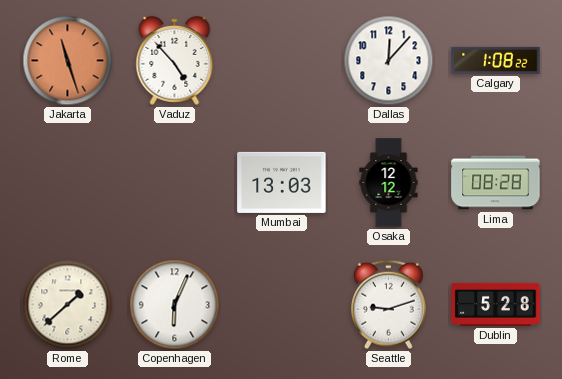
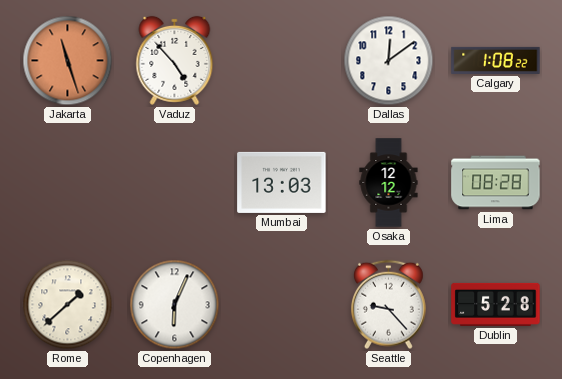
Dallas: 12:07 -> 12:09
Seattle: 9:12 -> 9:23
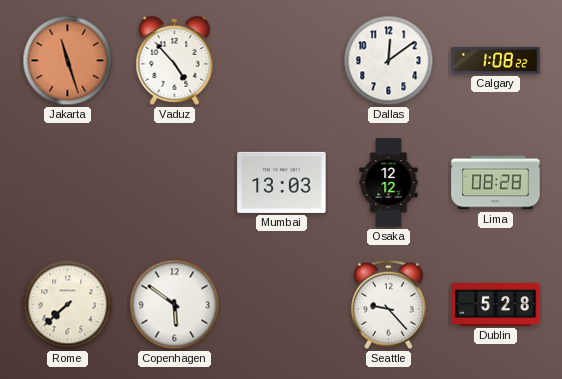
Rome: 1:38 -> 7:38
Copenhagen: 6:04 -> 5:51
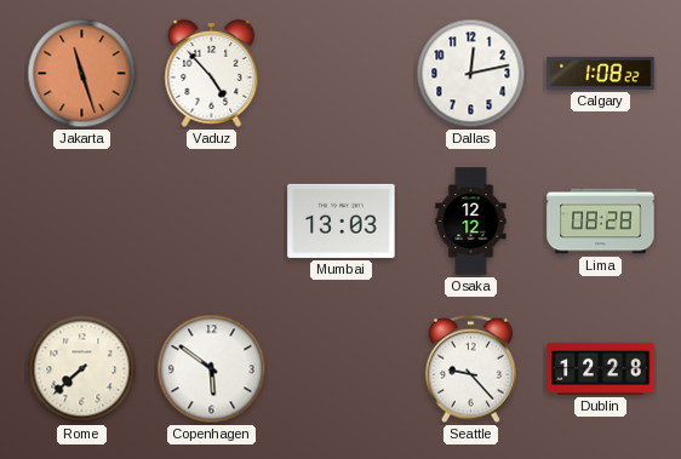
Dallas: 12:09 -> 12:13
Dublin: 5:28 -> 12:28
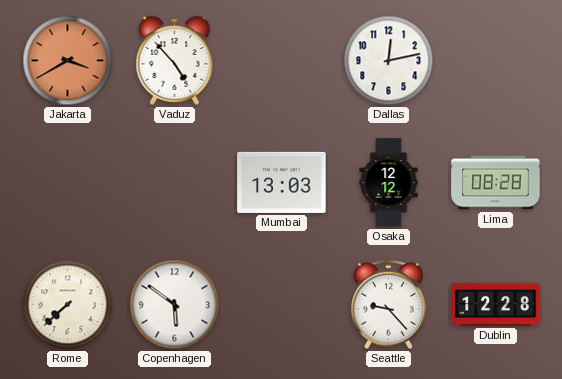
Jakarta: 11:27 -> 3:40
Calgary: 1:08 -> none
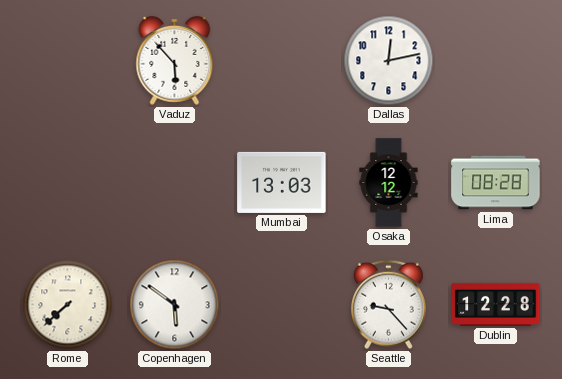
Jakarta: 3:40 -> none
Vaduz: 4:53 -> 5:53
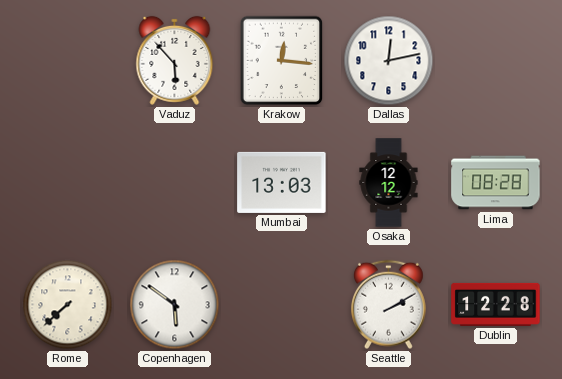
Krakow: none -> 12:16
Seattle: 9:23 -> 2:10
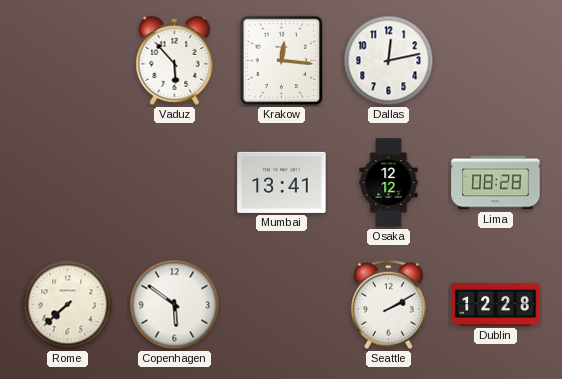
Mumbai: 13:03 -> 13:41
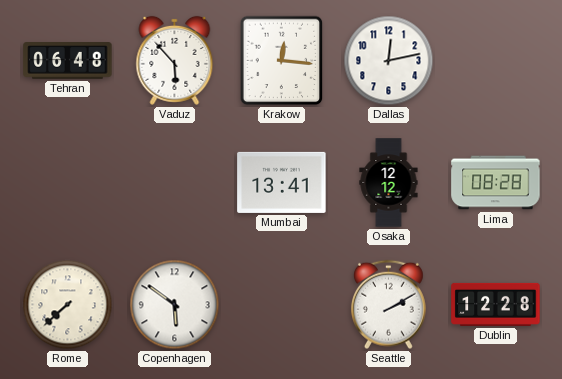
Tehran: none -> 06:48
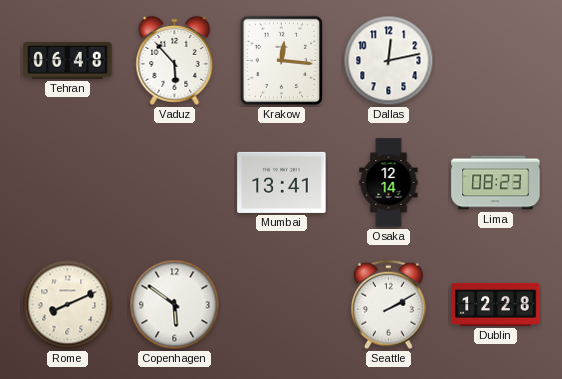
Osaka: 12:12 -> 12:14
Lima: 08:28 -> 08:23
Rome: 7:38 -> 8:11
